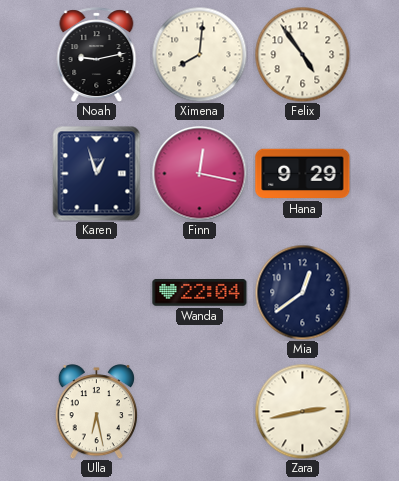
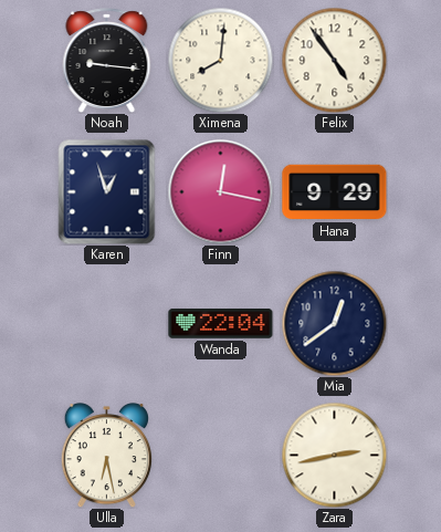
Noah: 9:13 -> 9:16
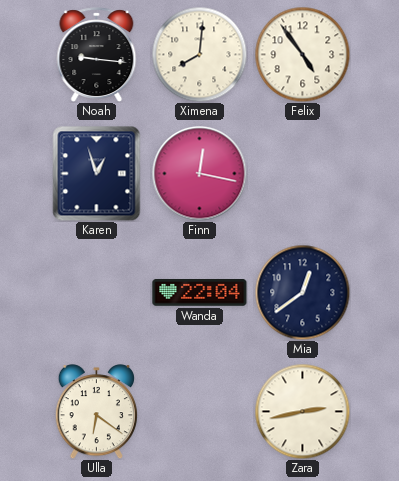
Hana: 9:29 -> none
Ulla: 6:28 -> 6:21
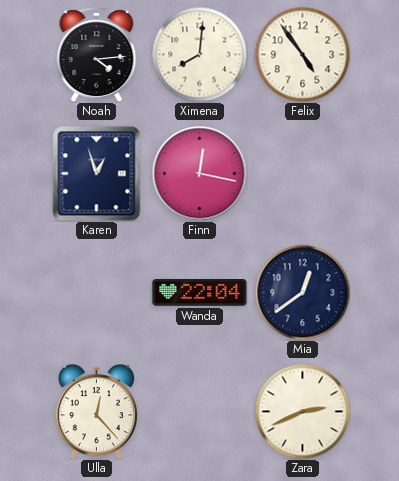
Noah: 9:16 -> 4:14
Ulla: 6:21 -> 12:23
Zara: 2:43 -> 2:41
